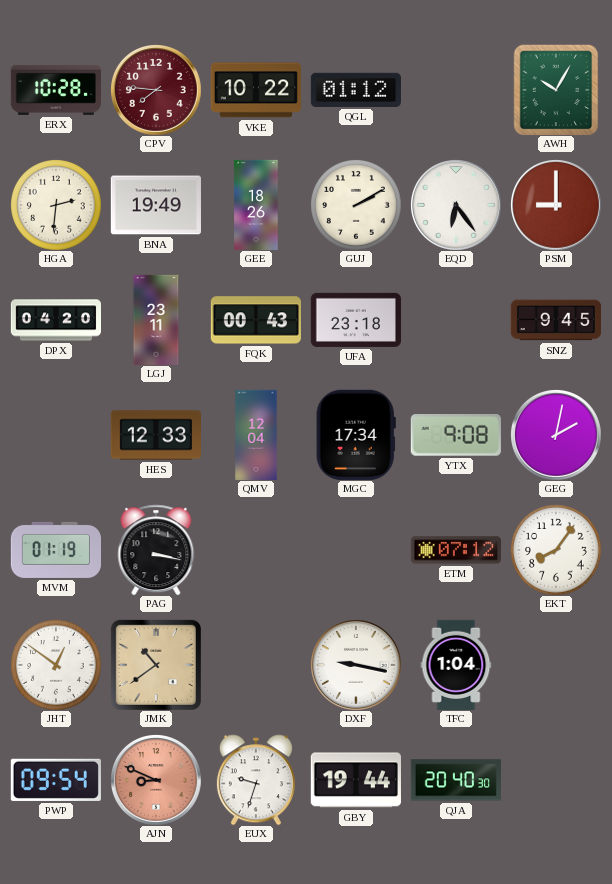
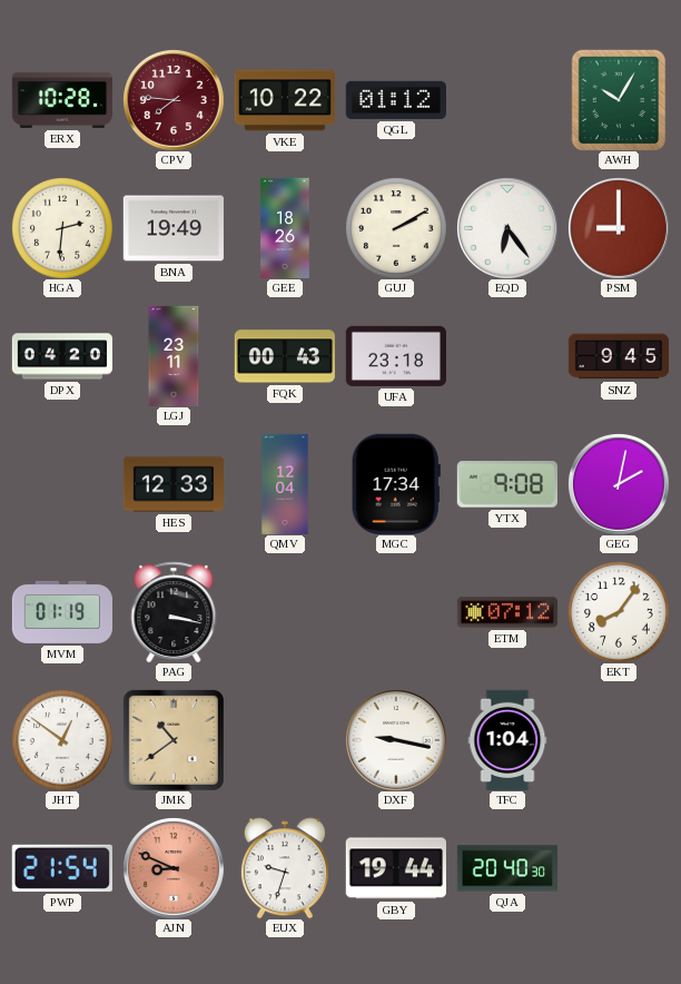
PWP: 09:54 -> 21:54
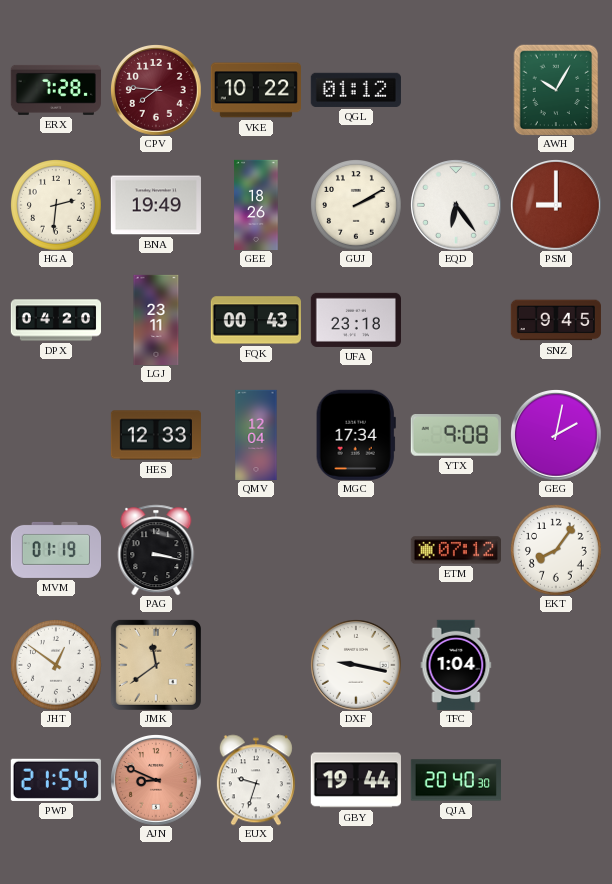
ERX: 10:28 -> 7:28
JMK: 10:39 -> 11:39
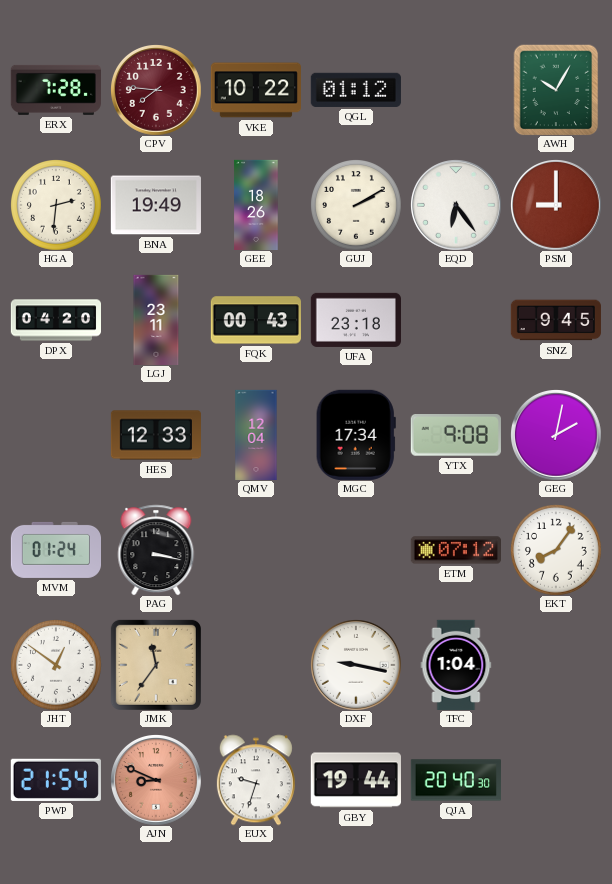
MVM: 01:19 -> 01:24
JMK: 11:39 -> 11:36
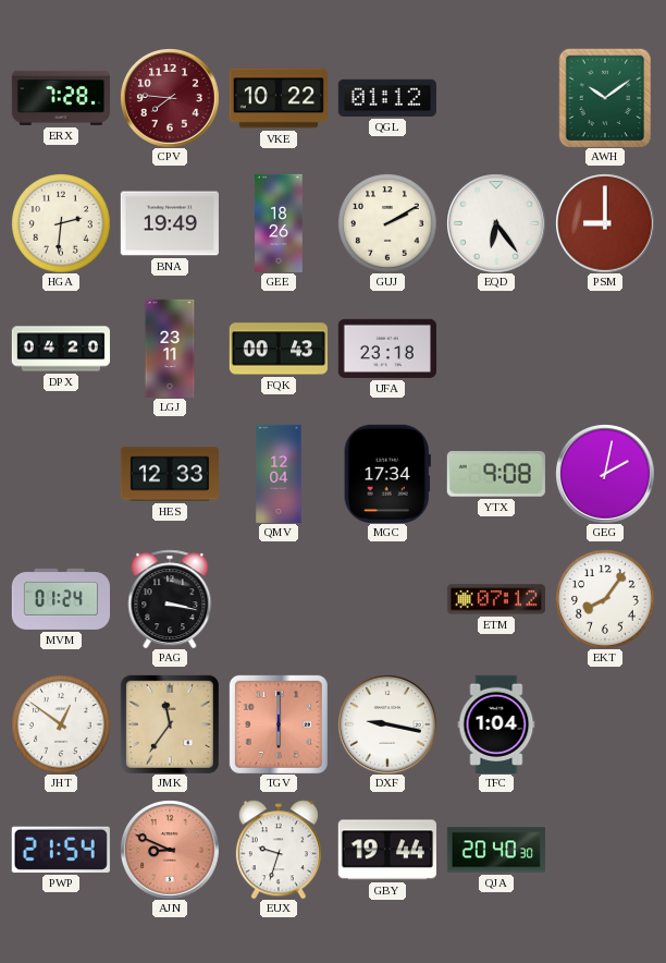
AWH: 10:05 -> 10:09
SNZ: 9:45 -> none
TGV: none -> 6:00
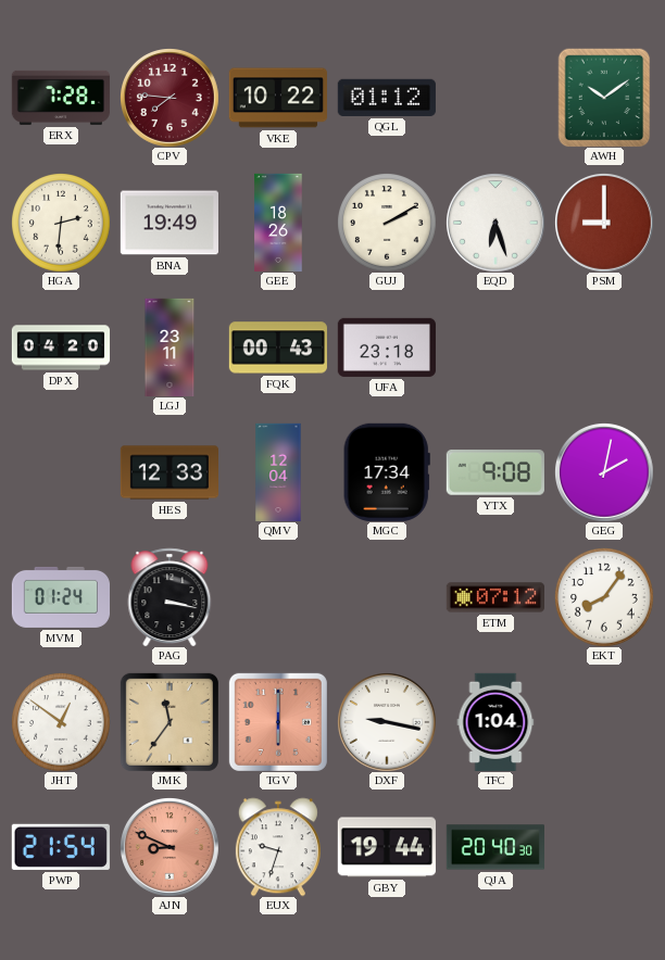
EQD: 6:24 -> 6:27
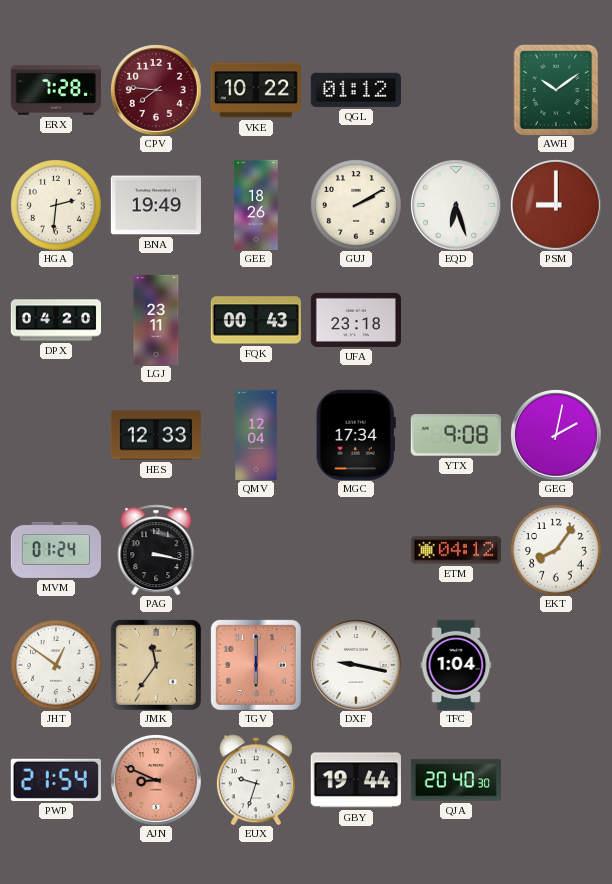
ETM: 07:12 -> 04:12
